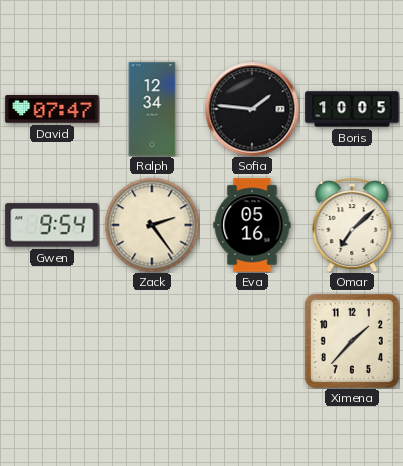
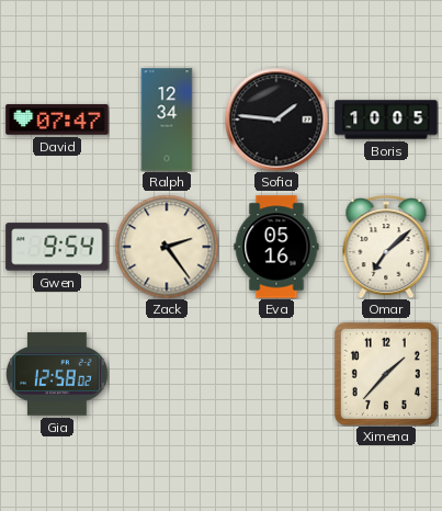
Gia: none -> 12:58
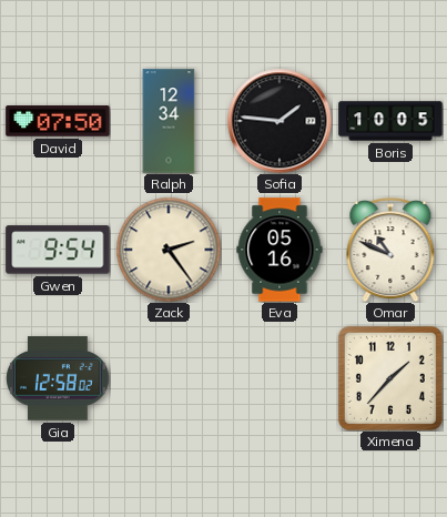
David: 07:47 -> 07:50
Omar: 7:08 -> 10:49
